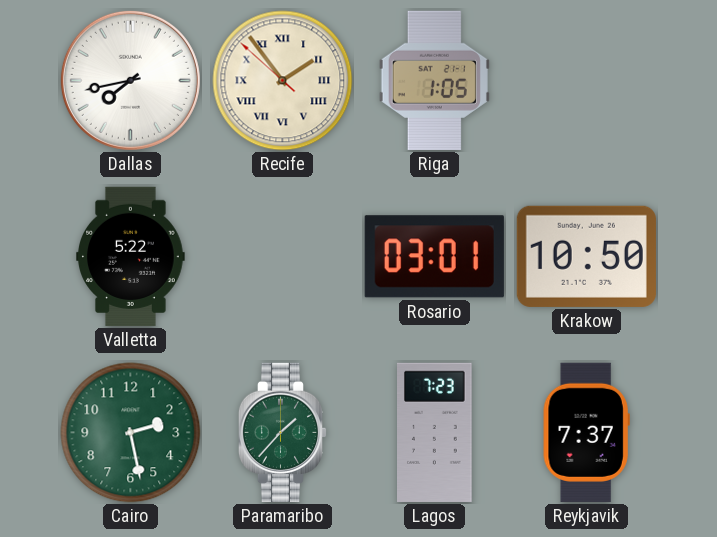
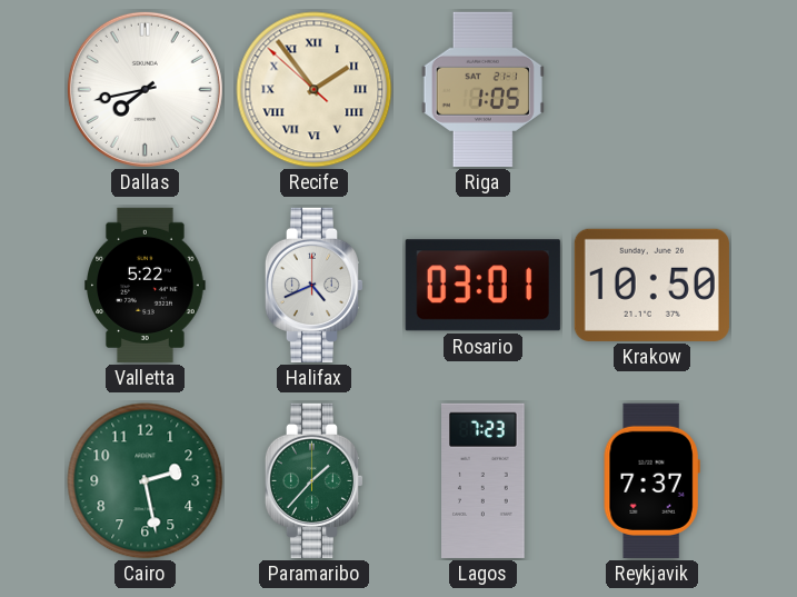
Halifax: none -> 4:41
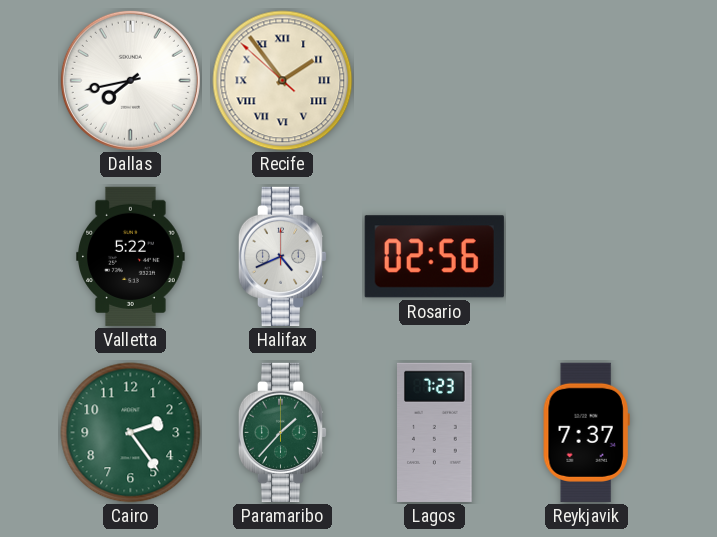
Riga: 1:05 -> none
Rosario: 03:01 -> 02:56
Krakow: 10:50 -> none
Cairo: 2:28 -> 2:24
